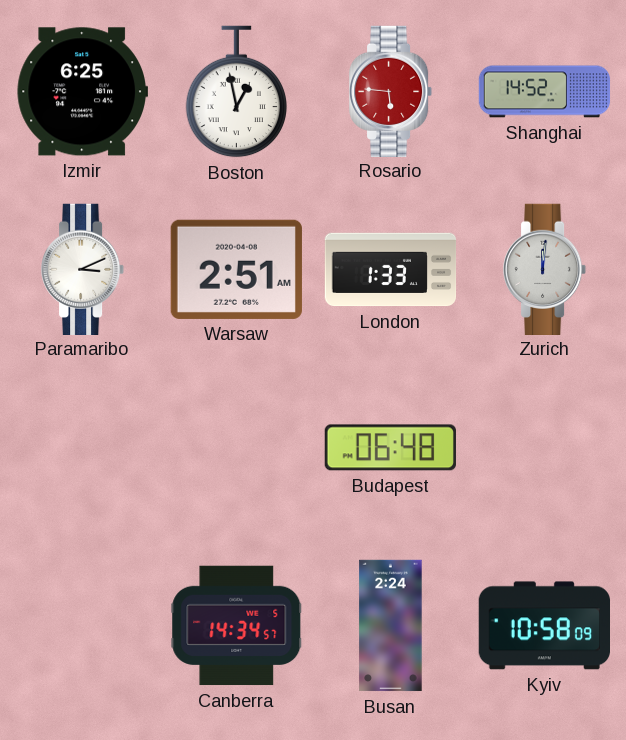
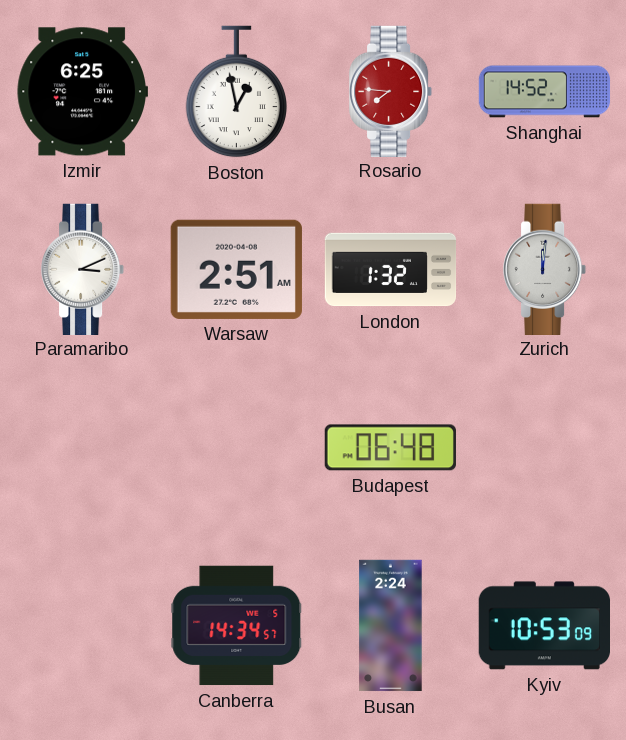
Rosario: 5:46 -> 7:46
London: 1:33 -> 1:32
Kyiv: 10:58 -> 10:53
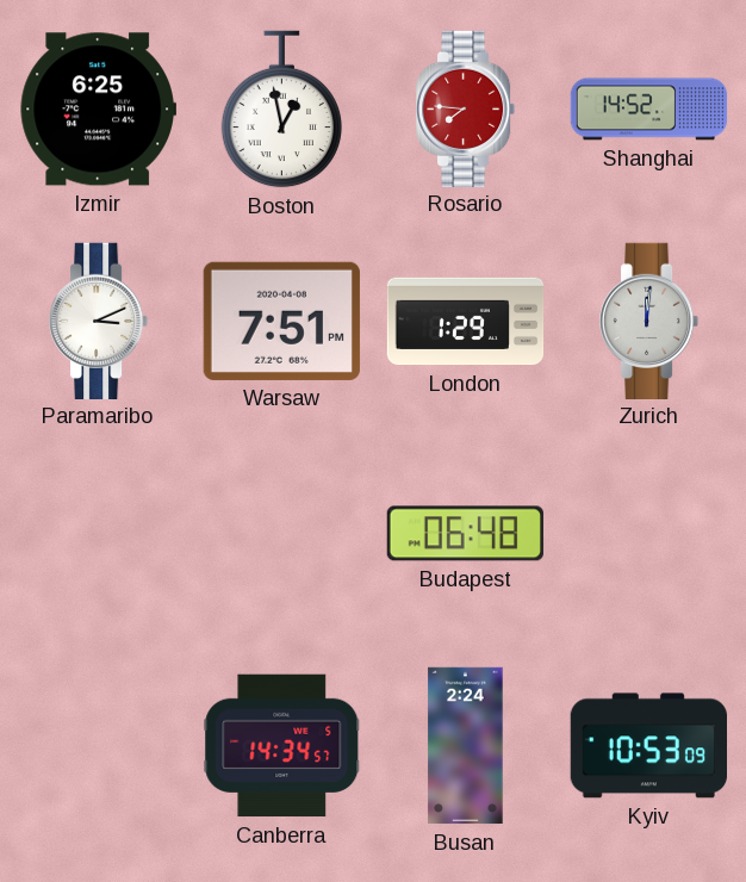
Warsaw: 2:51 -> 7:51
London: 1:32 -> 1:29
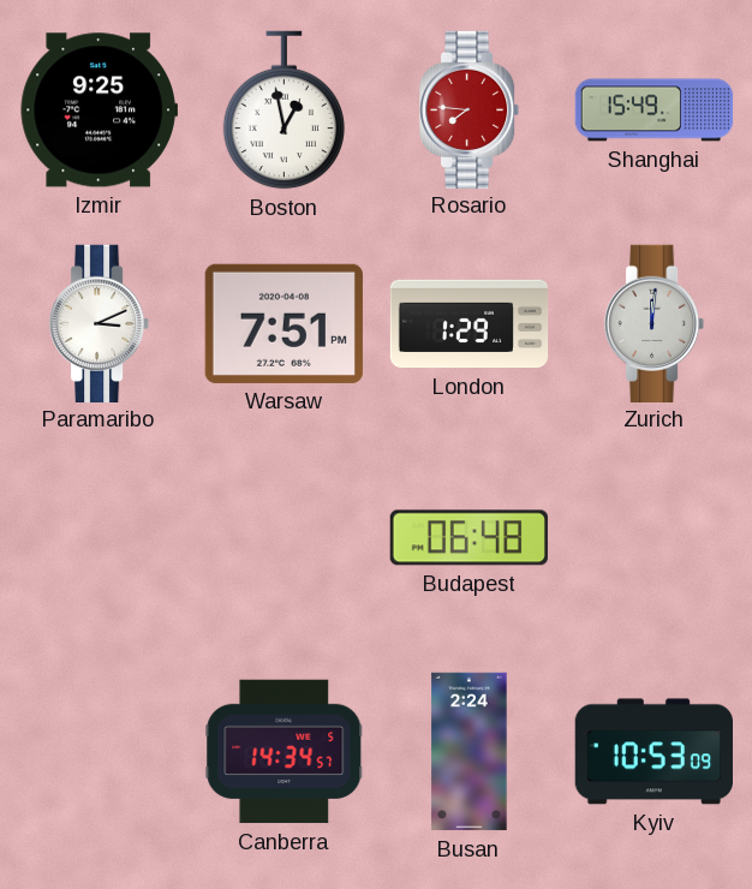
Izmir: 6:25 -> 9:25
Shanghai: 14:52 -> 15:49
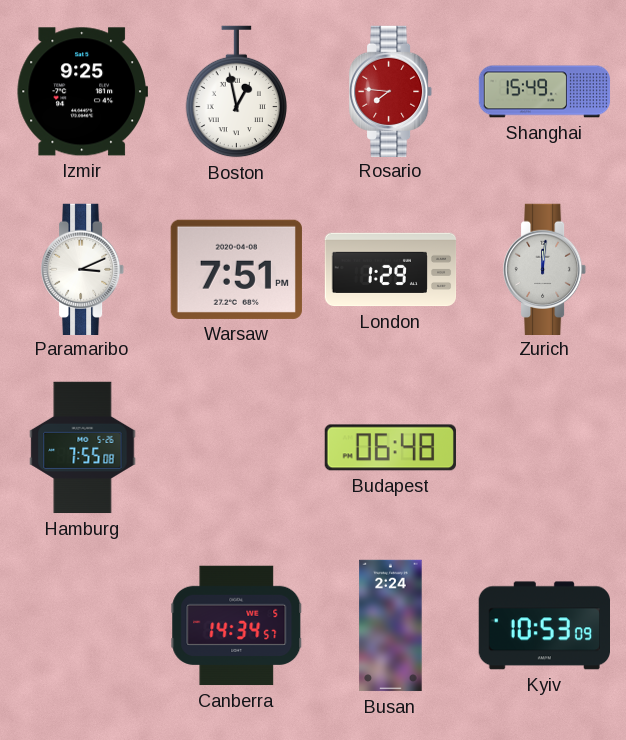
Hamburg: none -> 7:55
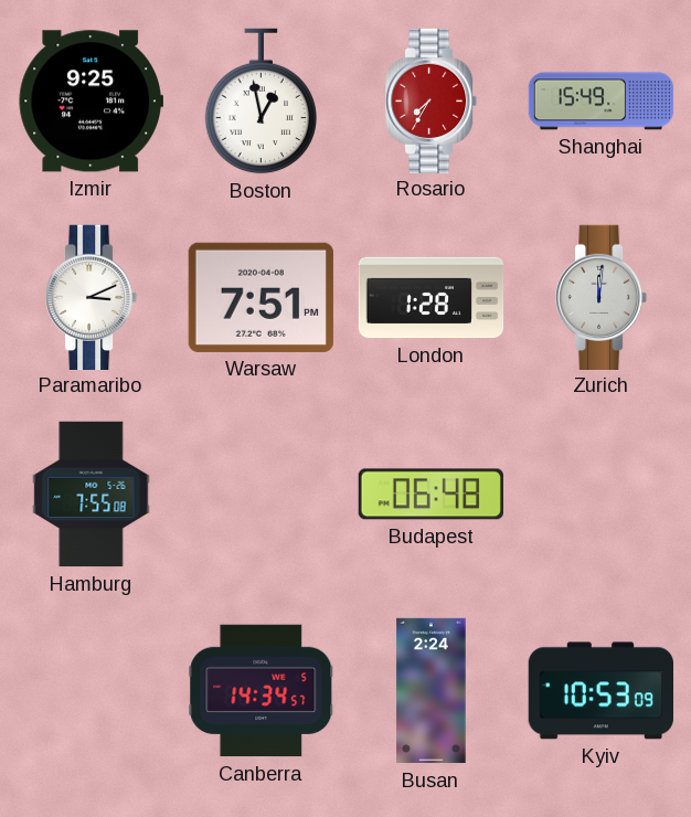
Rosario: 7:46 -> 7:35
London: 1:29 -> 1:28
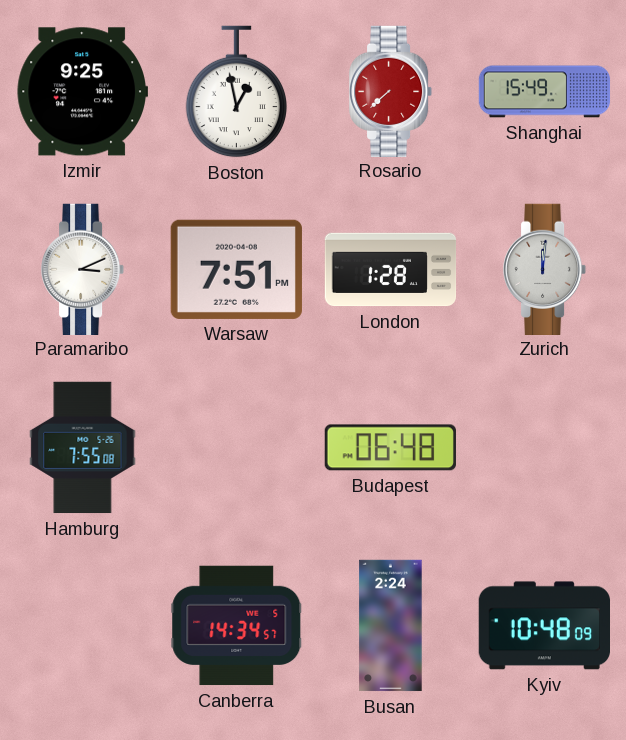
Rosario: 7:35 -> 7:38
Kyiv: 10:53 -> 10:48
